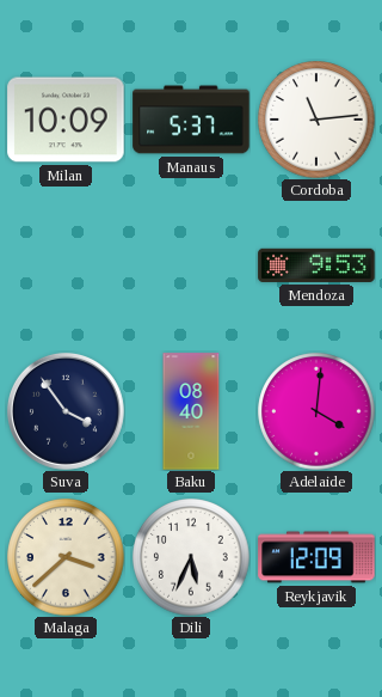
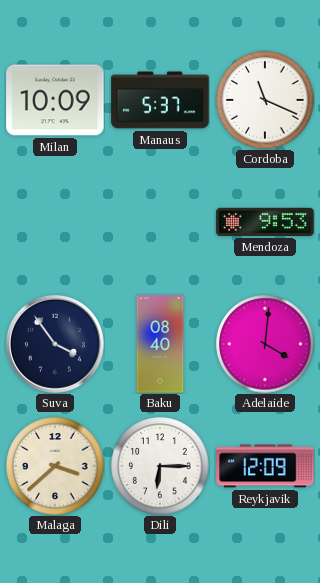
Cordoba: 11:14 -> 11:19
Dili: 5:34 -> 6:15
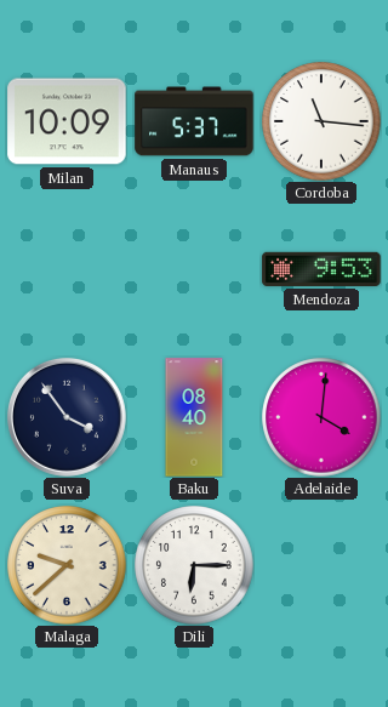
Cordoba: 11:19 -> 11:16
Malaga: 3:38 -> 9:38
Reykjavik: 12:09 -> none
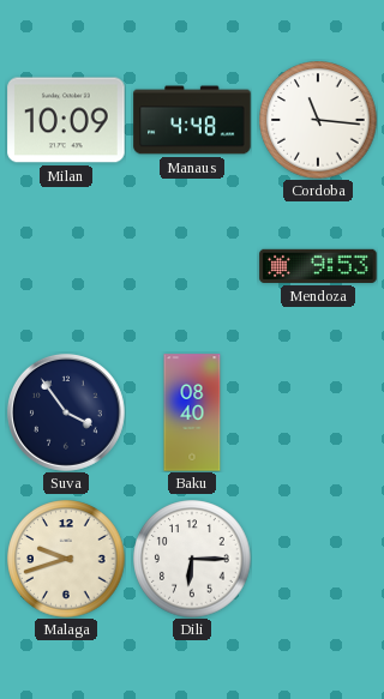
Manaus: 5:37 -> 4:48
Adelaide: 4:01 -> none
Malaga: 9:38 -> 9:42
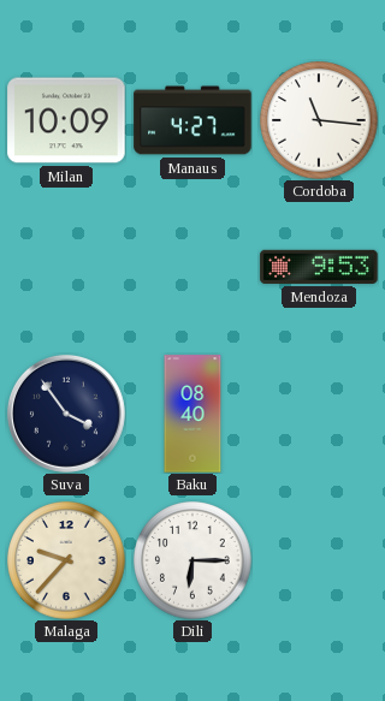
Manaus: 4:48 -> 4:27
Malaga: 9:42 -> 9:37
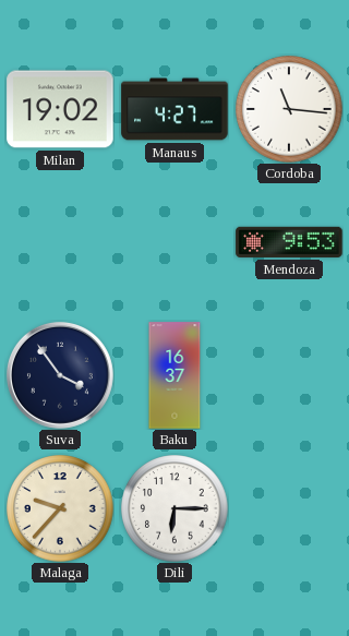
Milan: 10:09 -> 19:02
Baku: 08:40 -> 16:37
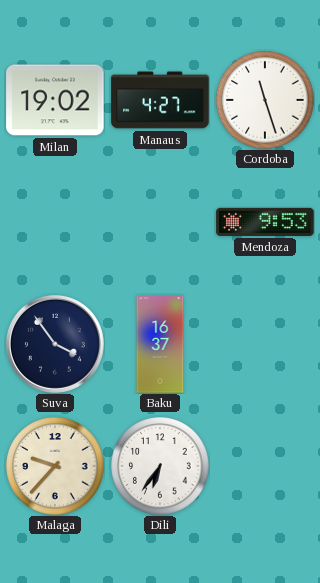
Cordoba: 11:16 -> 11:27
Dili: 6:15 -> 6:36
